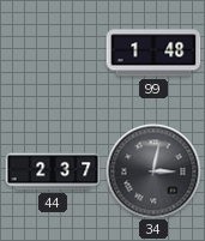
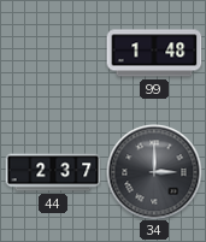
34: 3:02 -> 3:00
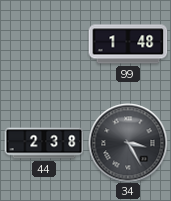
44: 2:37 -> 2:38
34: 3:00 -> 3:25
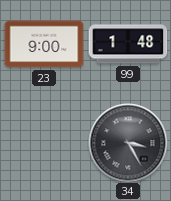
23: none -> 9:00
44: 2:38 -> none
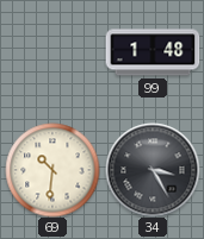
23: 9:00 -> none
69: none -> 10:31
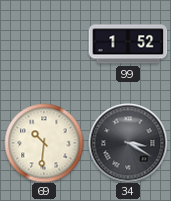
99: 1:48 -> 1:52
34: 3:25 -> 3:20
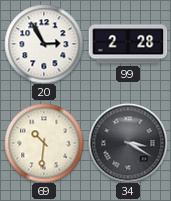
20: none -> 2:55
99: 1:52 -> 2:28
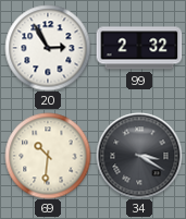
99: 2:28 -> 2:32
